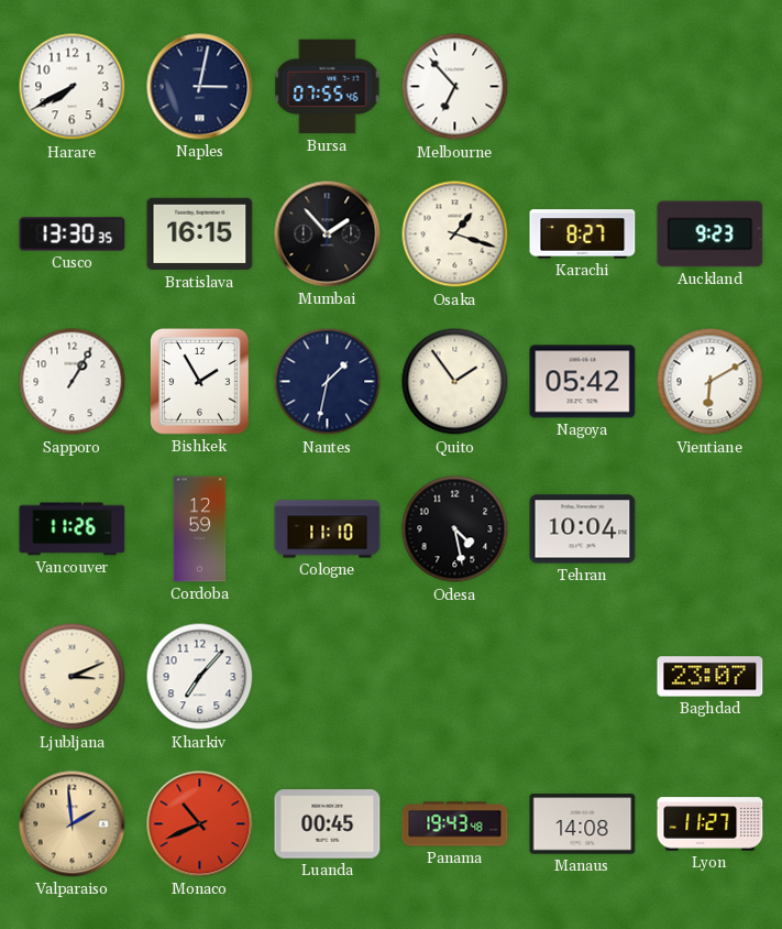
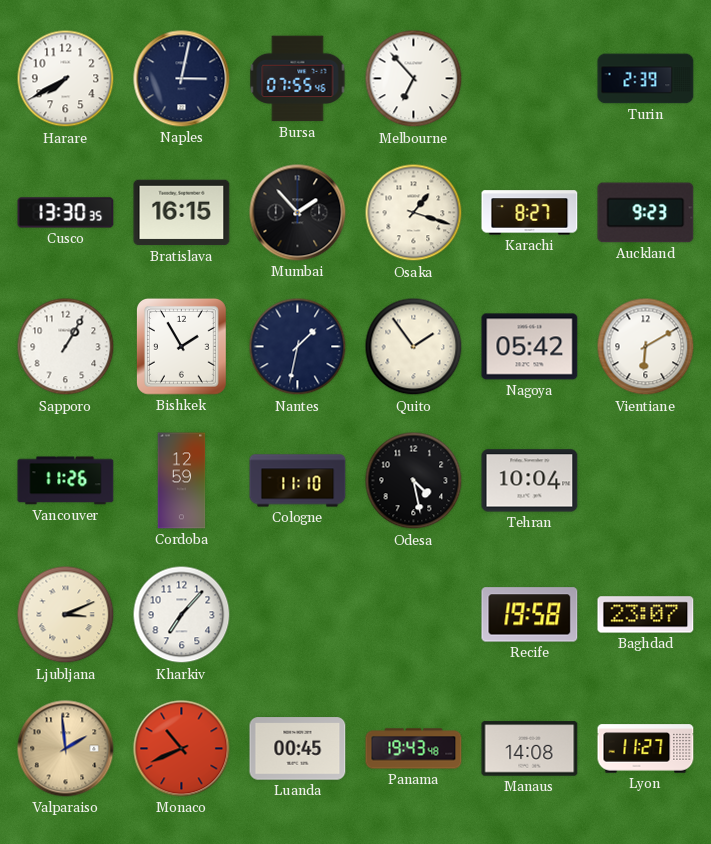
Turin: none -> 2:39
Recife: none -> 19:58
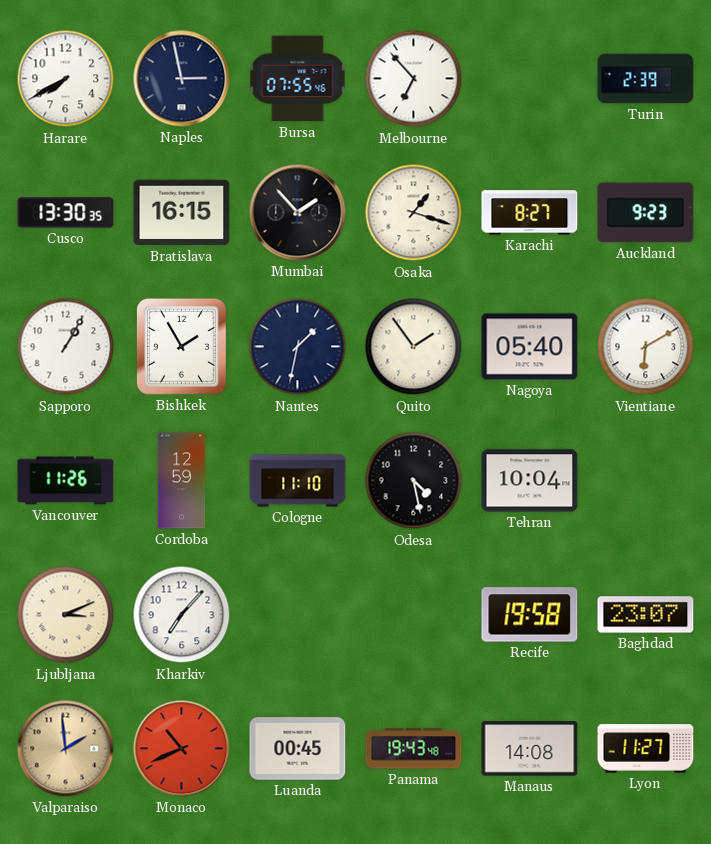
Naples: 3:02 -> 2:58
Nagoya: 05:42 -> 05:40
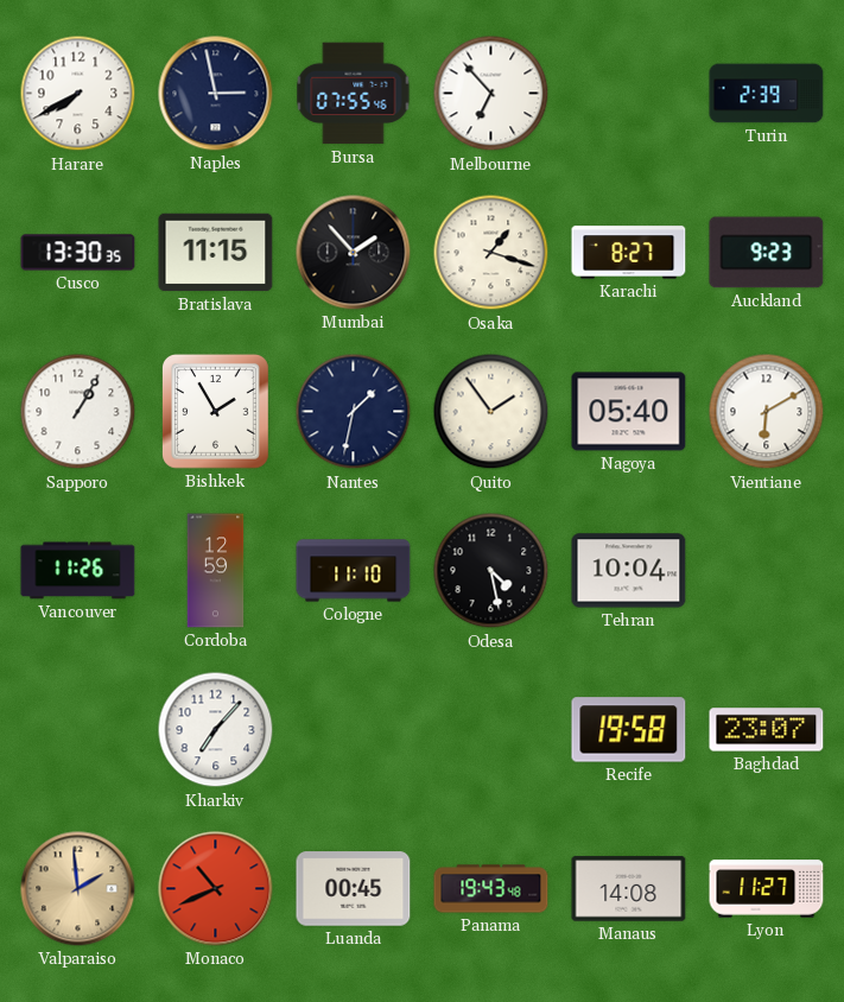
Bratislava: 16:15 -> 11:15
Ljubljana: 3:11 -> none
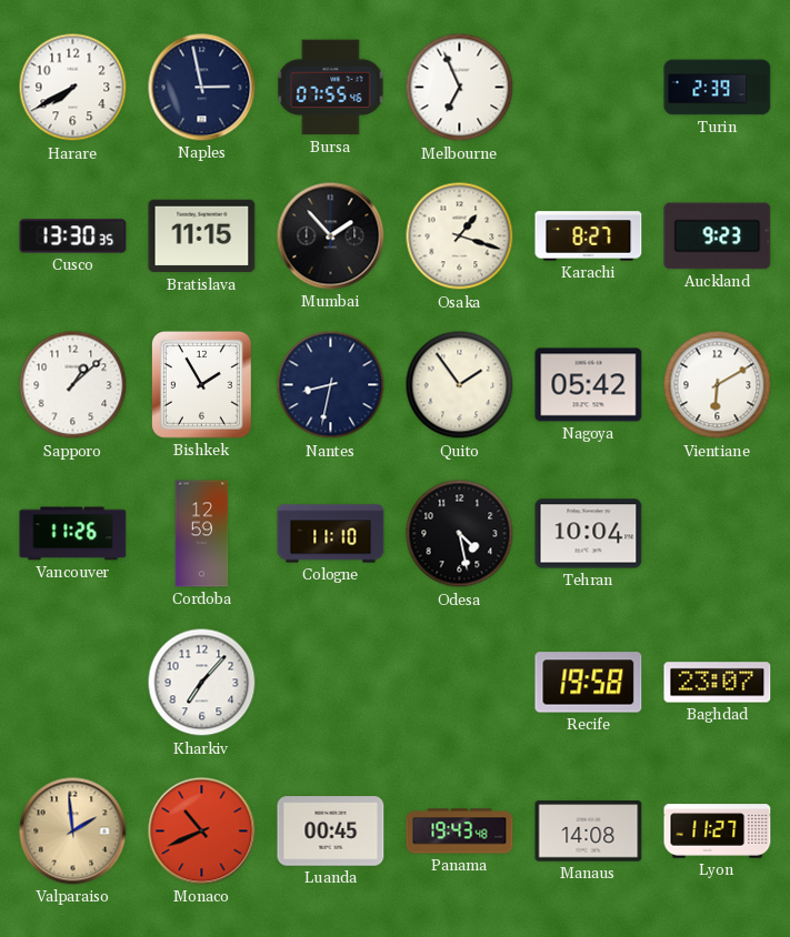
Melbourne: 6:53 -> 6:56
Sapporo: 1:05 -> 1:08
Nantes: 1:32 -> 8:32
Nagoya: 05:40 -> 05:42
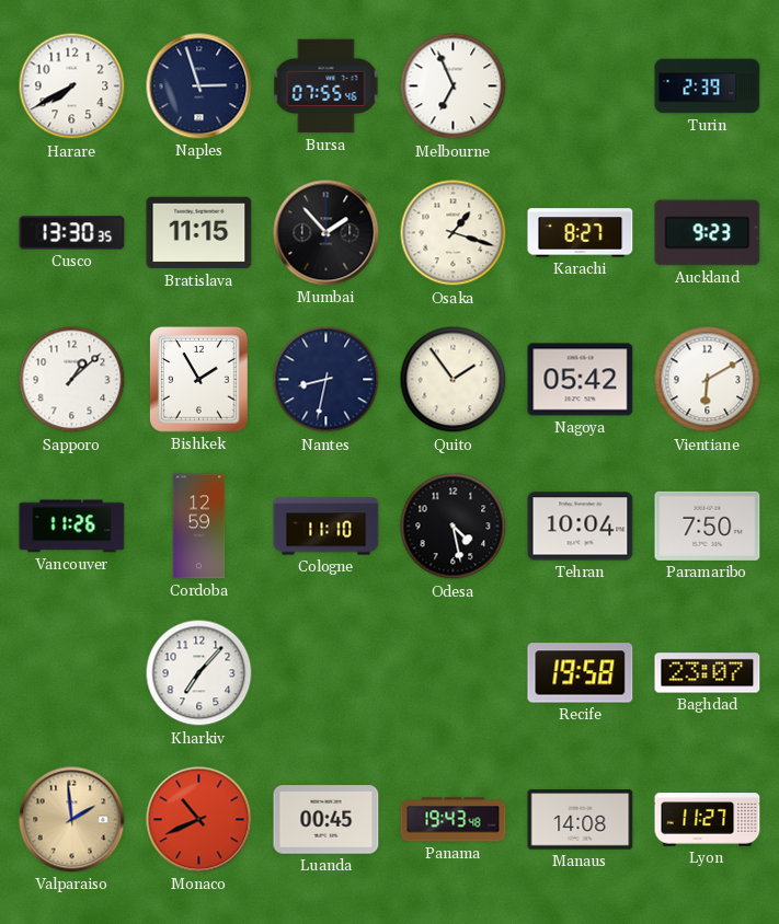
Naples: 2:58 -> 2:57
Paramaribo: none -> 7:50
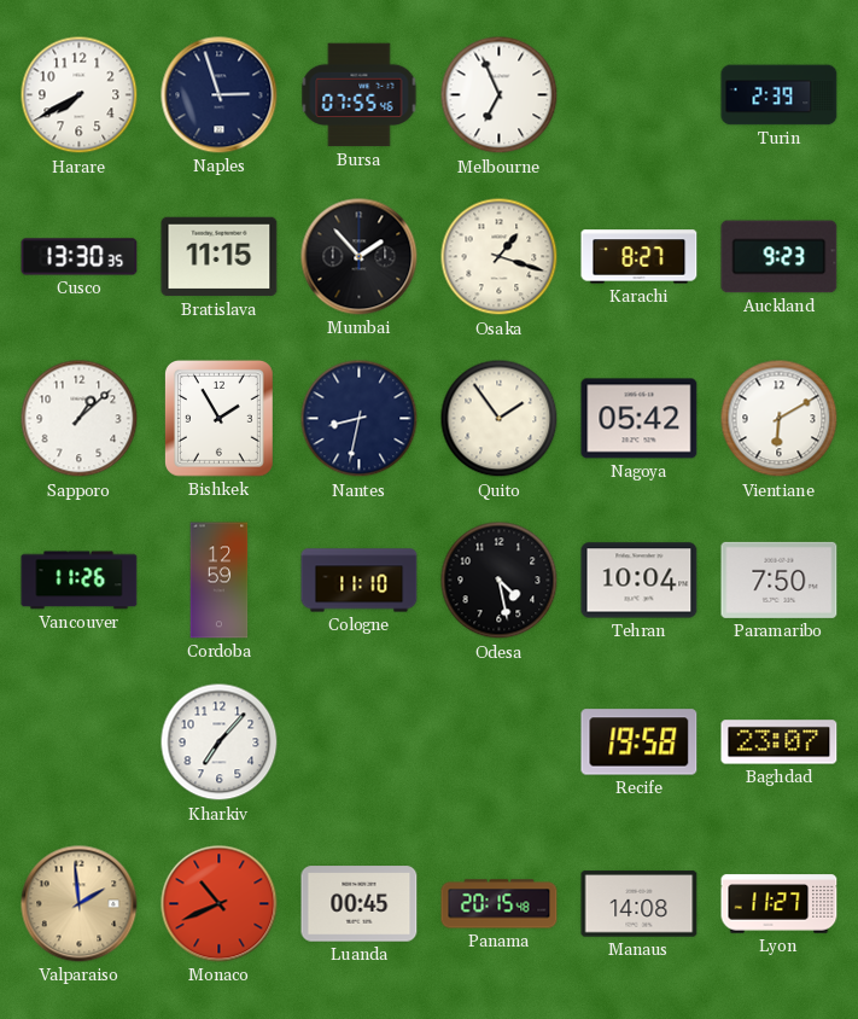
Panama: 19:43 -> 20:15
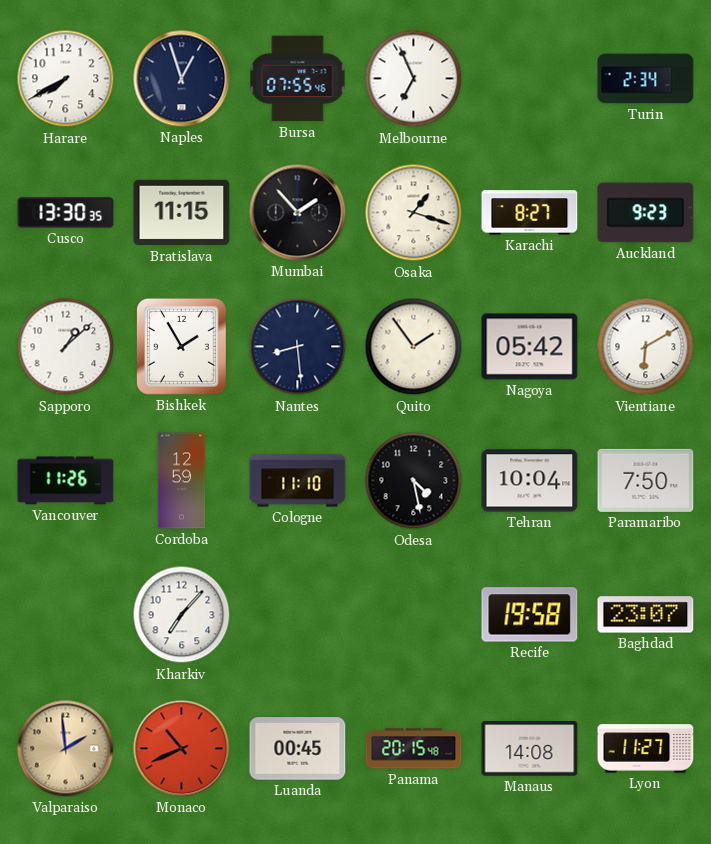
Naples: 2:57 -> 12:57
Turin: 2:39 -> 2:34
Nantes: 8:32 -> 8:29
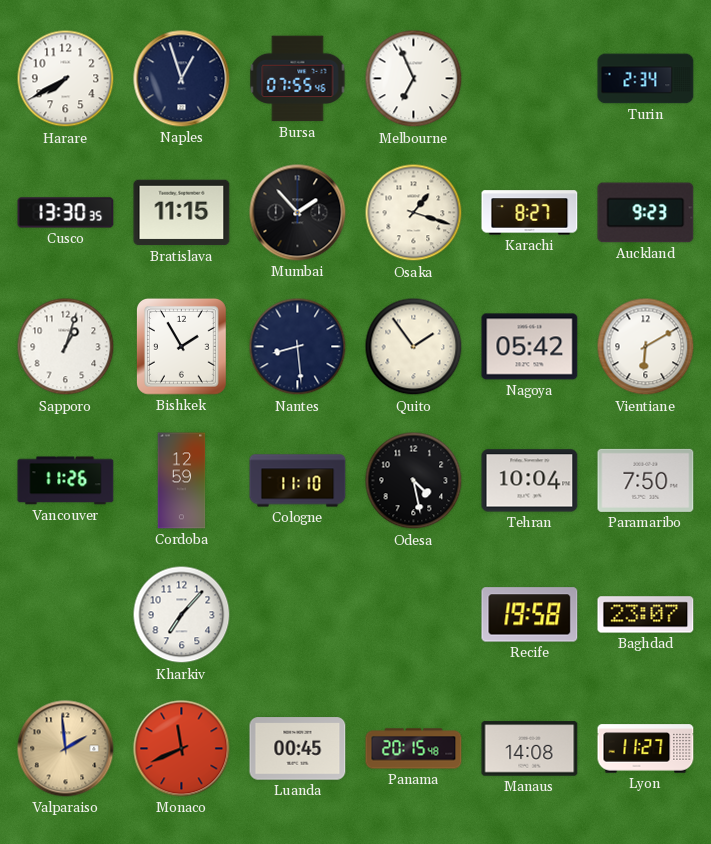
Sapporo: 1:08 -> 1:03
Monaco: 10:41 -> 11:41
